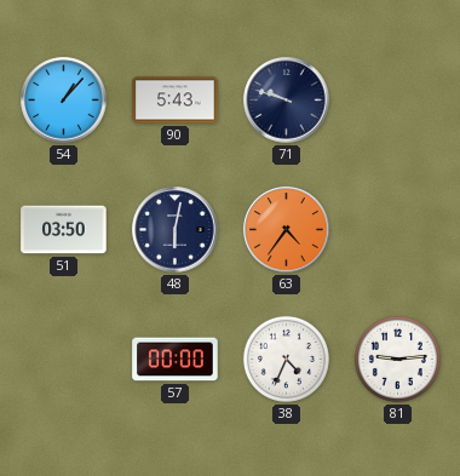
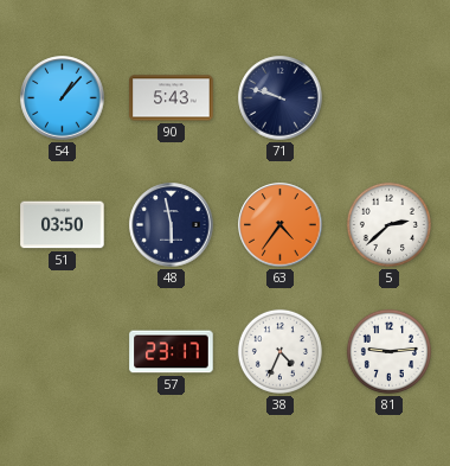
48: 6:02 -> 5:58
5: none -> 2:38
57: 00:00 -> 23:17
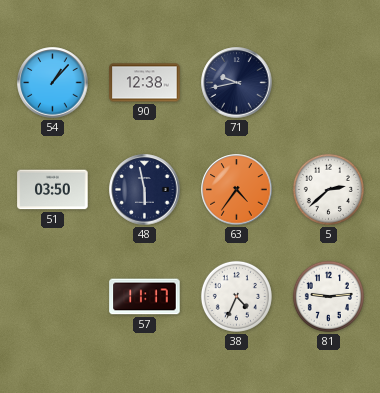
90: 5:43 -> 12:38
71: 9:48 -> 9:43
57: 23:17 -> 11:17
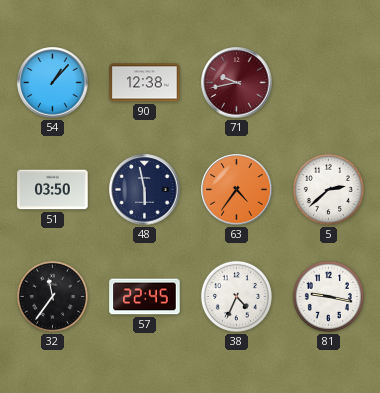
71 dial: navy -> burgundy
32: none -> 11:36
57: 11:17 -> 22:45
81: 9:14 -> 9:17
